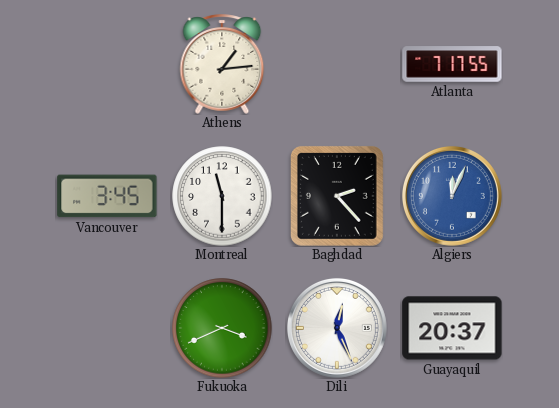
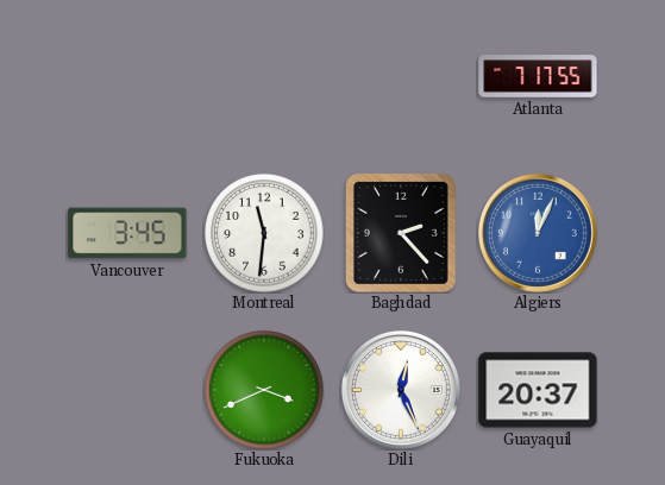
Athens: 1:14 -> none
Montreal: 11:30 -> 11:31
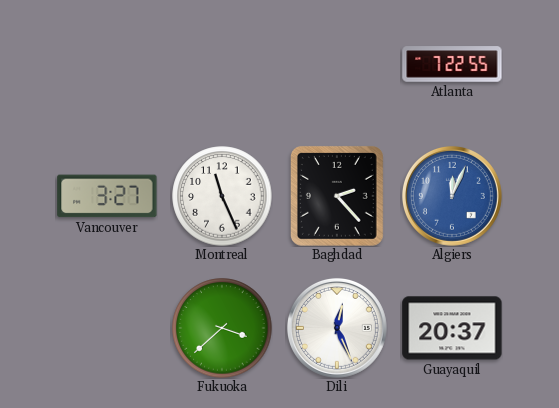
Atlanta: 7:17 -> 7:22
Vancouver: 3:45 -> 3:27
Montreal: 11:31 -> 11:26
Fukuoka: 3:41 -> 3:38
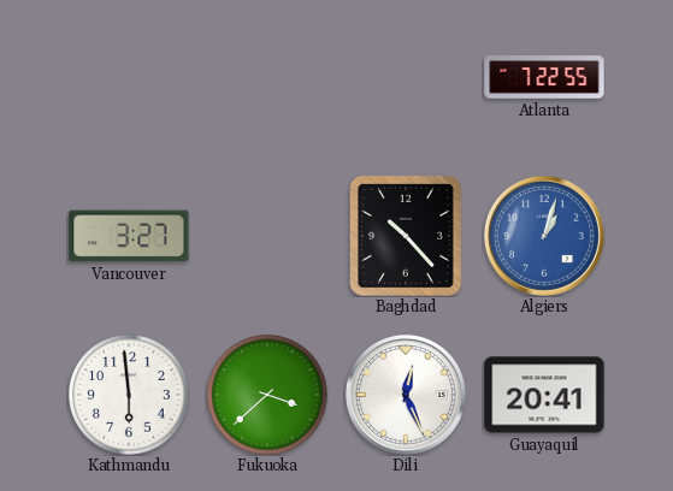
Montreal: 11:26 -> none
Baghdad: 2:23 -> 10:23
Algiers: 12:04 -> 1:03
Kathmandu: none -> 5:59
Guayaquil: 20:37 -> 20:41
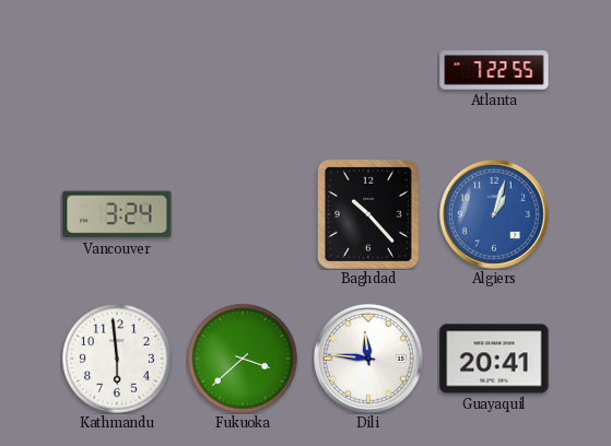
Vancouver: 3:27 -> 3:24
Dili: 12:26 -> 11:46
